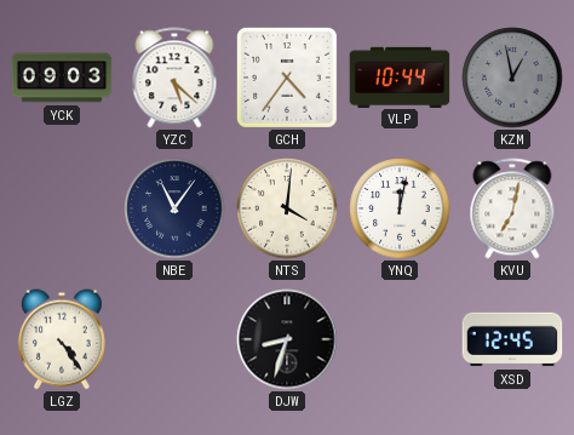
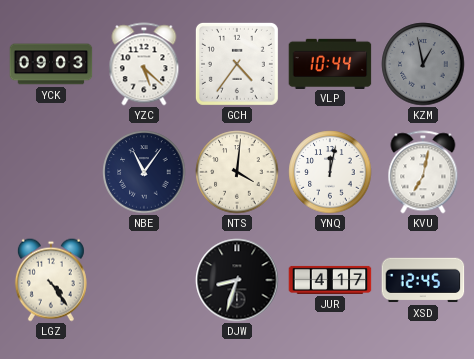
JUR: none -> 4:17
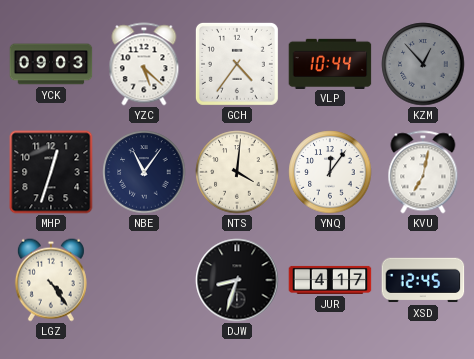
KZM: 12:58 -> 12:53
MHP: none -> 12:33
YNQ: 12:02 -> 12:06
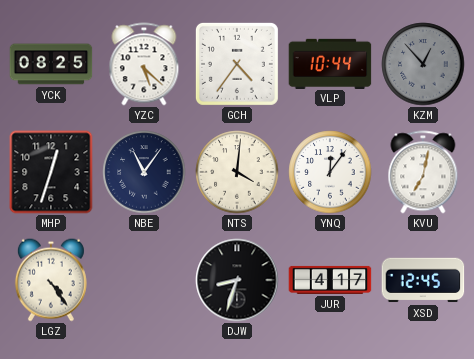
YCK: 09:03 -> 08:25
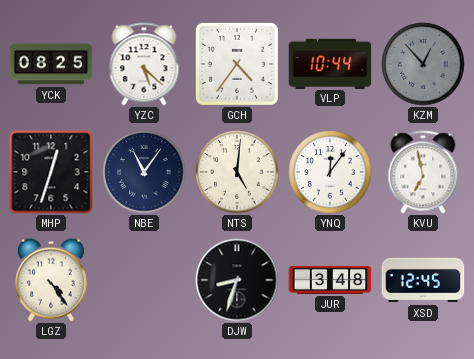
NTS: 4:01 -> 5:01
KVU: 7:02 -> 6:58
JUR: 4:17 -> 3:48
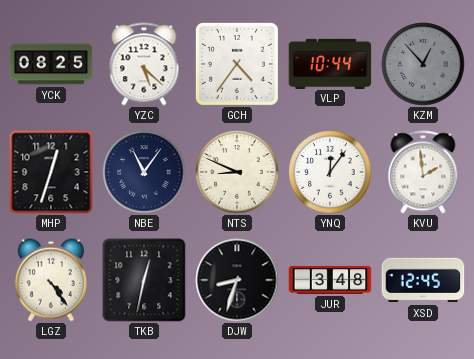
NTS: 5:01 -> 8:49
KVU: 6:58 -> 1:59
TKB: none -> 12:32
